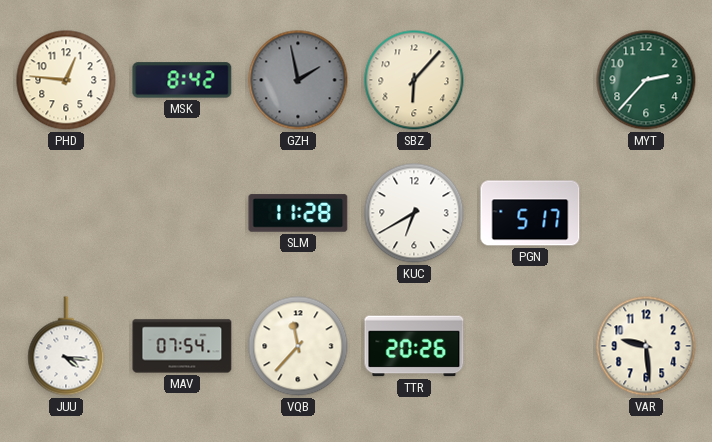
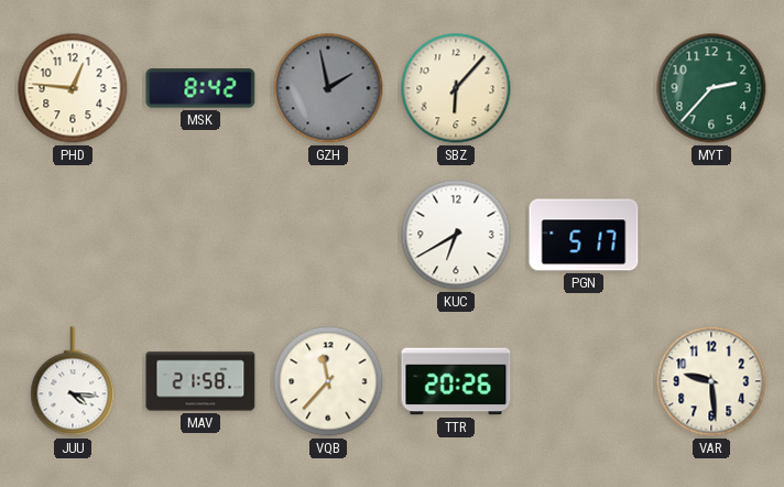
SLM: 11:28 -> none
MAV: 07:54 -> 21:58
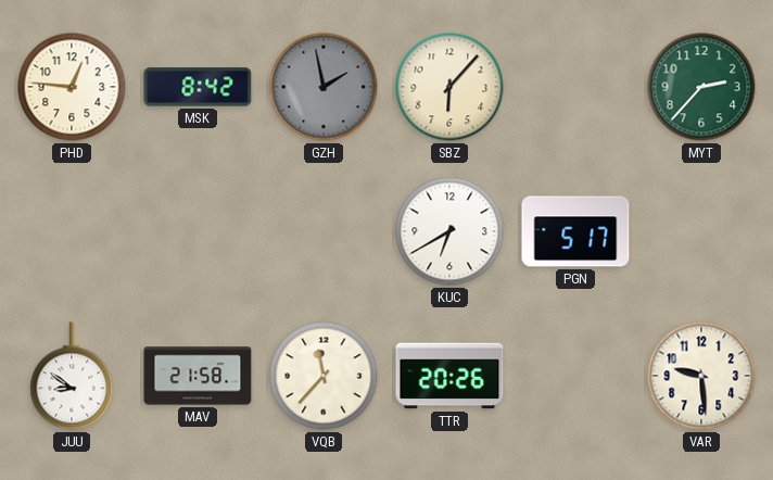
JUU: 4:16 -> 8:51
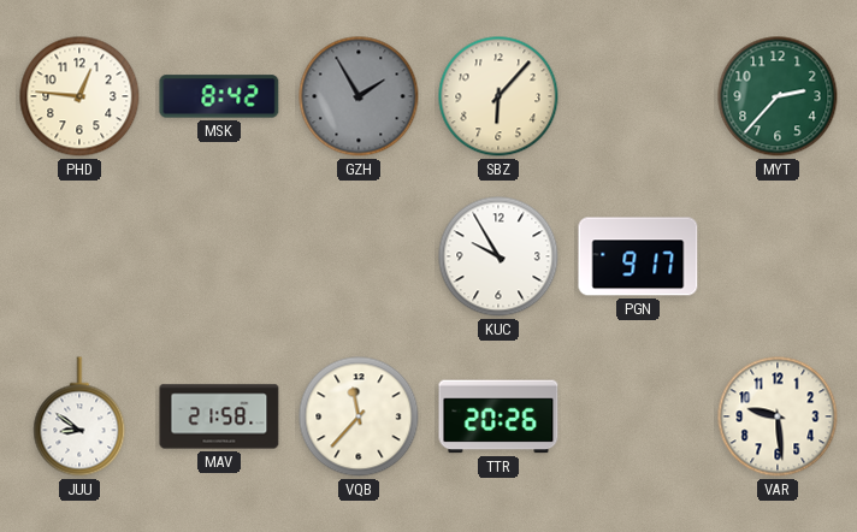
GZH: 1:58 -> 1:55
KUC: 6:40 -> 9:55
PGN: 5:17 -> 9:17
